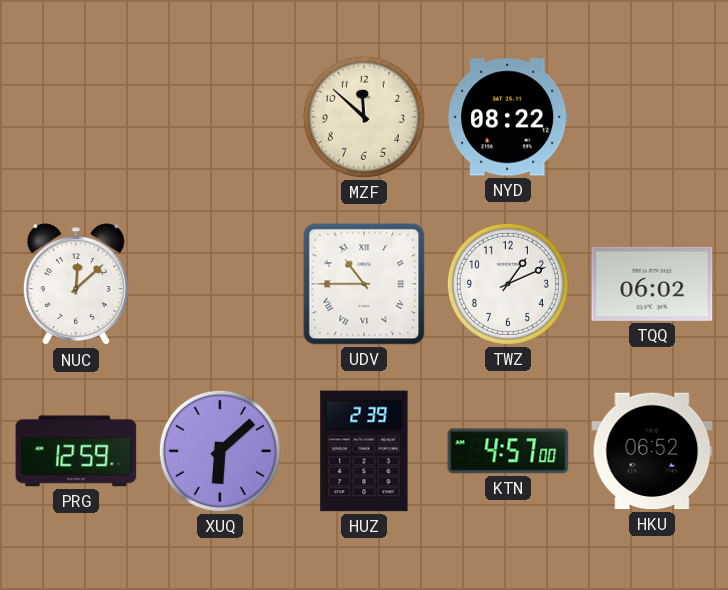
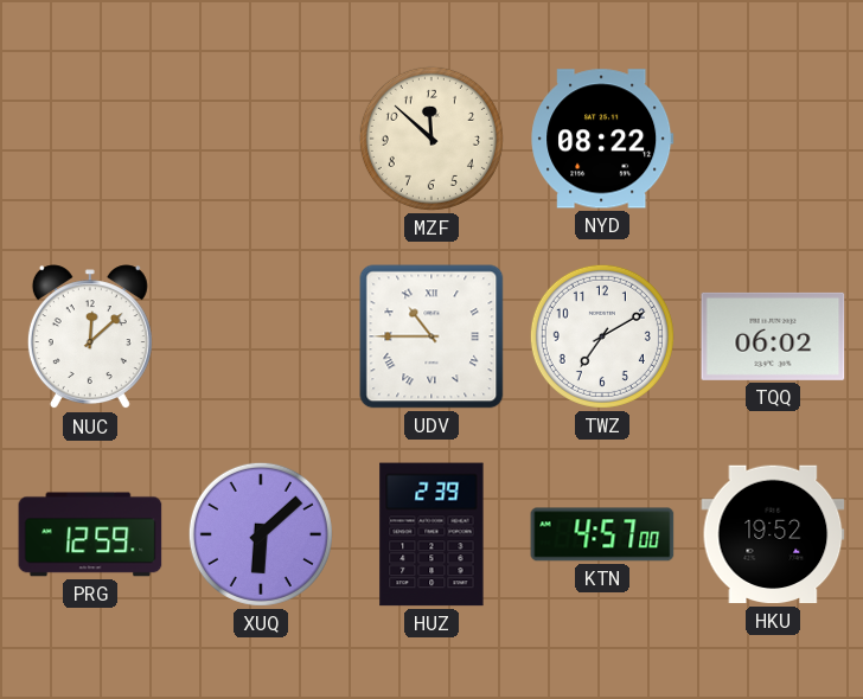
TWZ: 1:11 -> 7:10
HKU: 06:52 -> 19:52
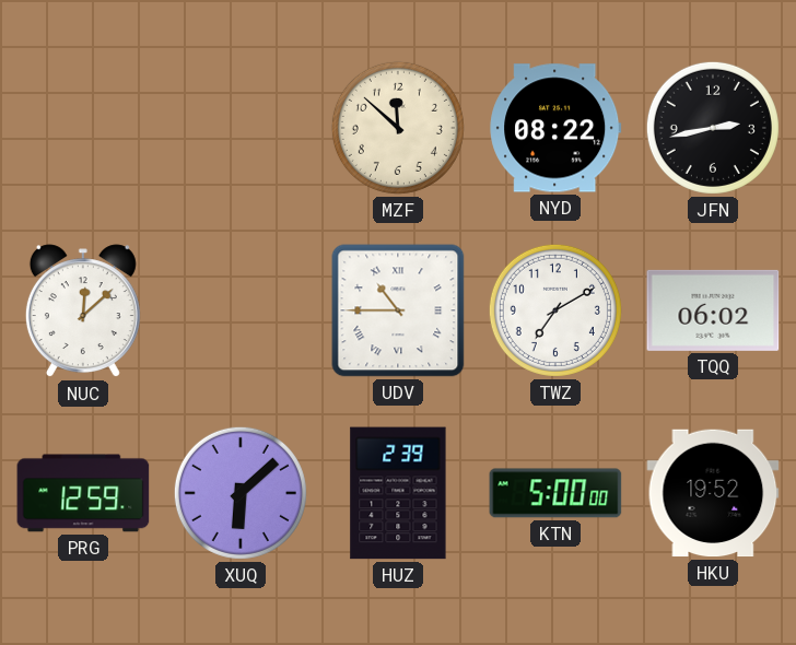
JFN: none -> 2:43
KTN: 4:57 -> 5:00
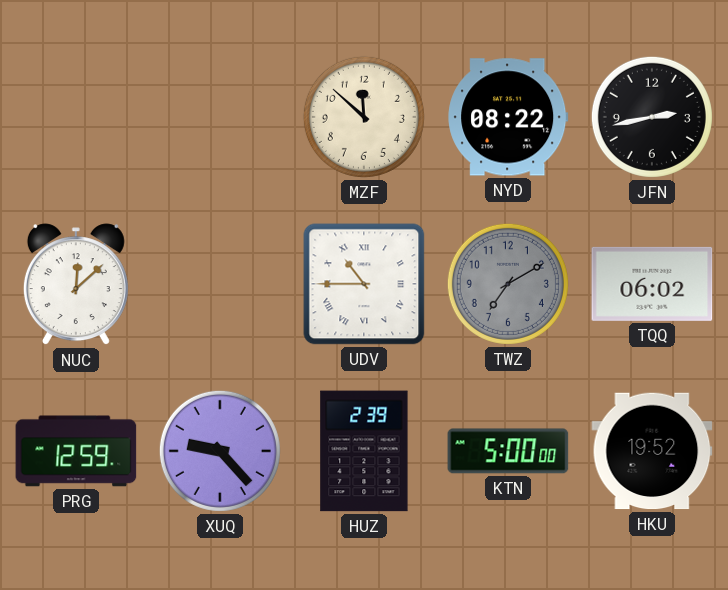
TWZ dial: white -> grey
XUQ: 6:08 -> 9:23
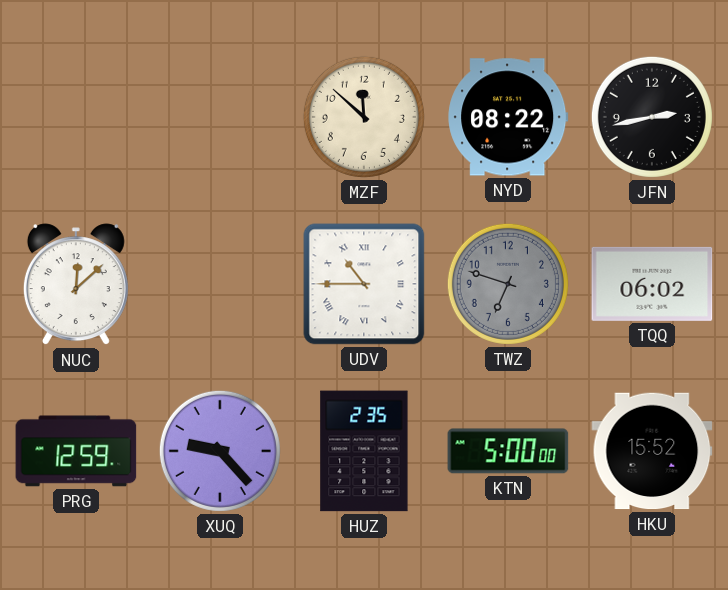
TWZ: 7:10 -> 6:48
HUZ: 2:39 -> 2:35
HKU: 19:52 -> 15:52
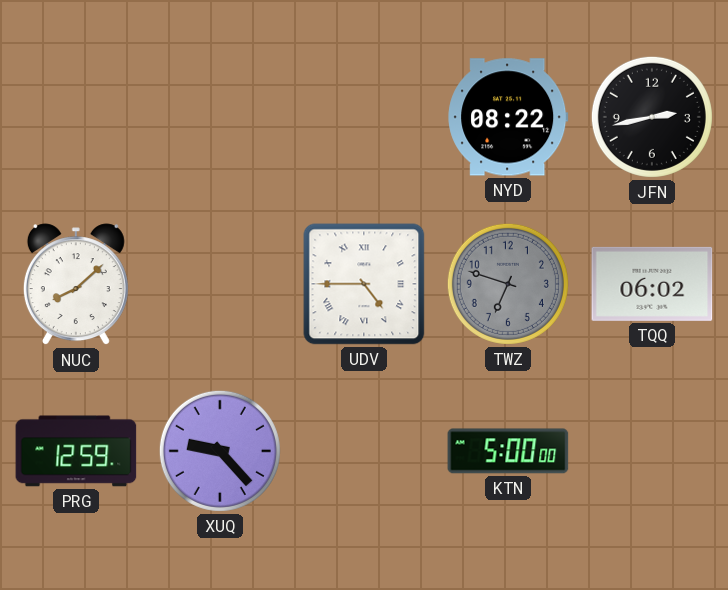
MZF: 11:52 -> none
NUC: 12:08 -> 8:08
UDV: 10:45 -> 4:45
HUZ: 2:35 -> none
HKU: 15:52 -> none
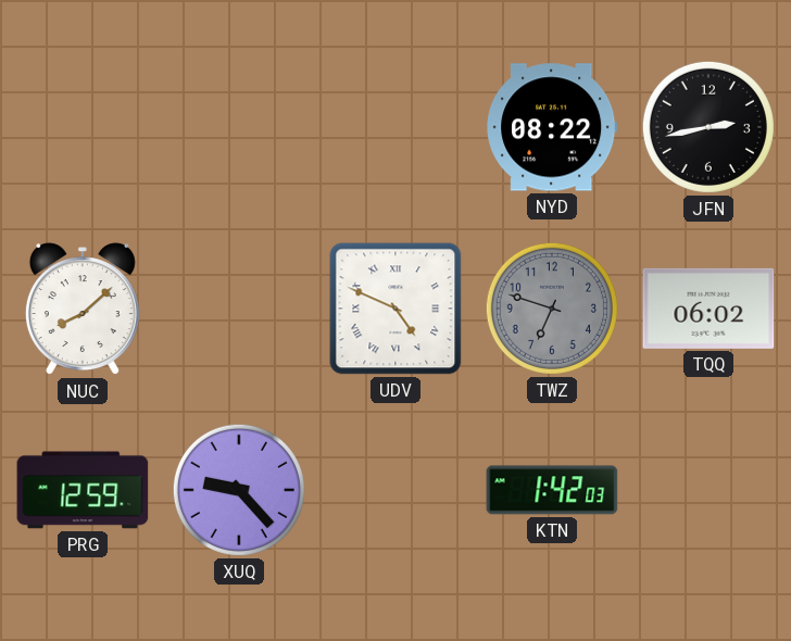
UDV: 4:45 -> 4:49
KTN: 5:00 -> 1:42
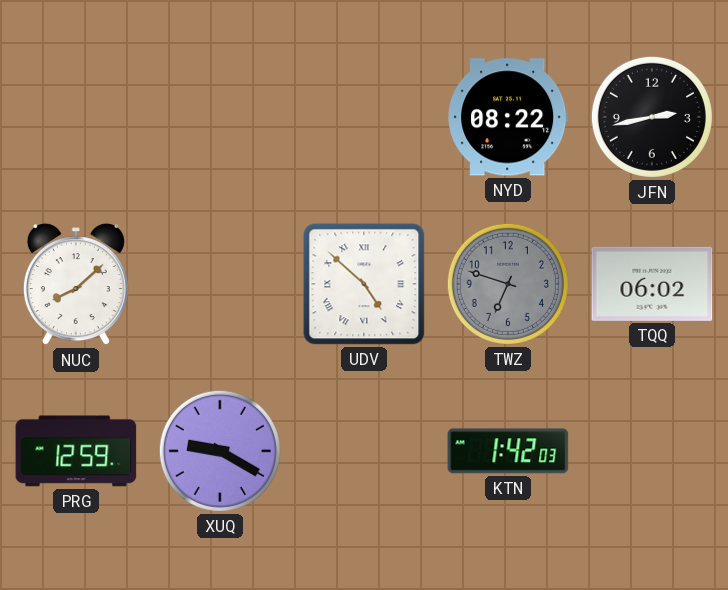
UDV: 4:49 -> 4:52
XUQ: 9:23 -> 9:20
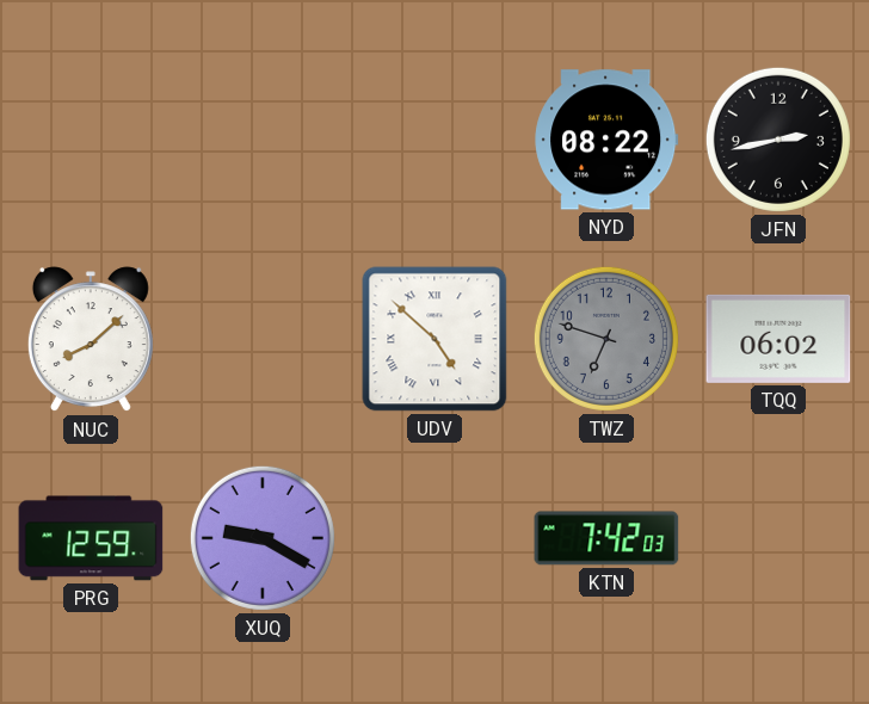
KTN: 1:42 -> 7:42
